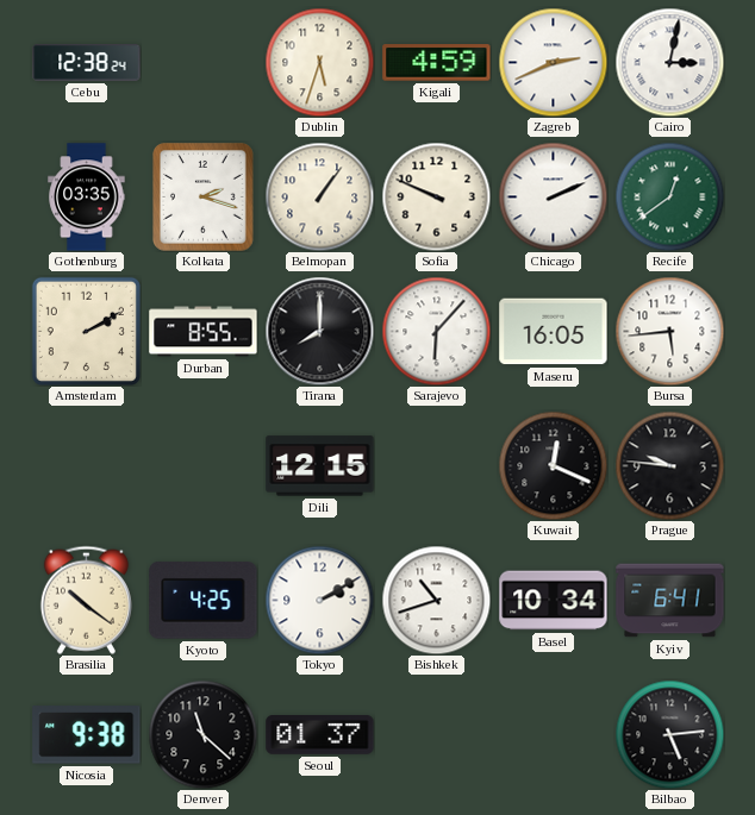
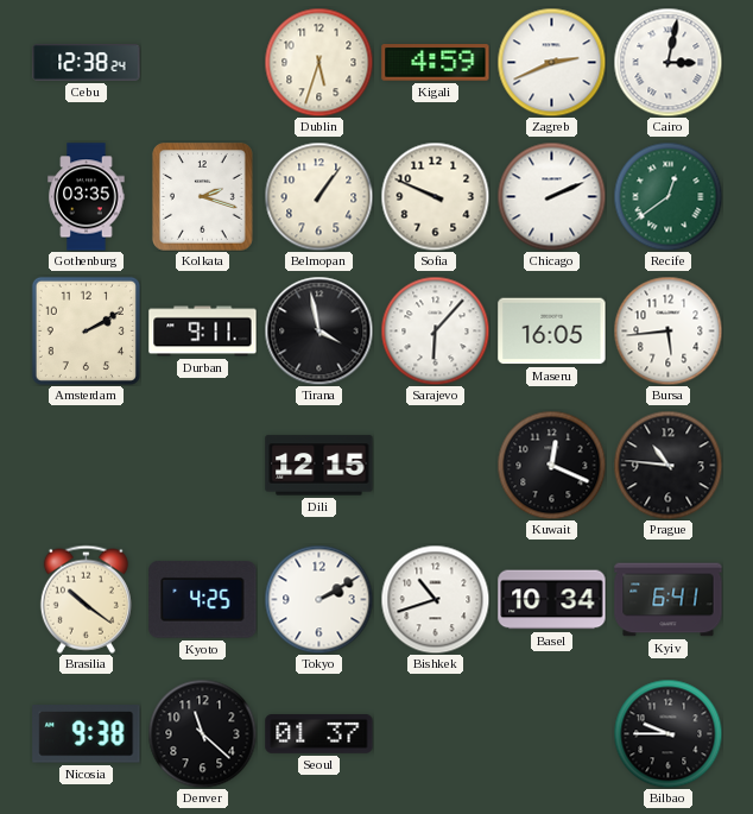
Durban: 8:55 -> 9:11
Tirana: 8:00 -> 3:58
Prague: 9:46 -> 10:46
Bilbao: 5:14 -> 9:45
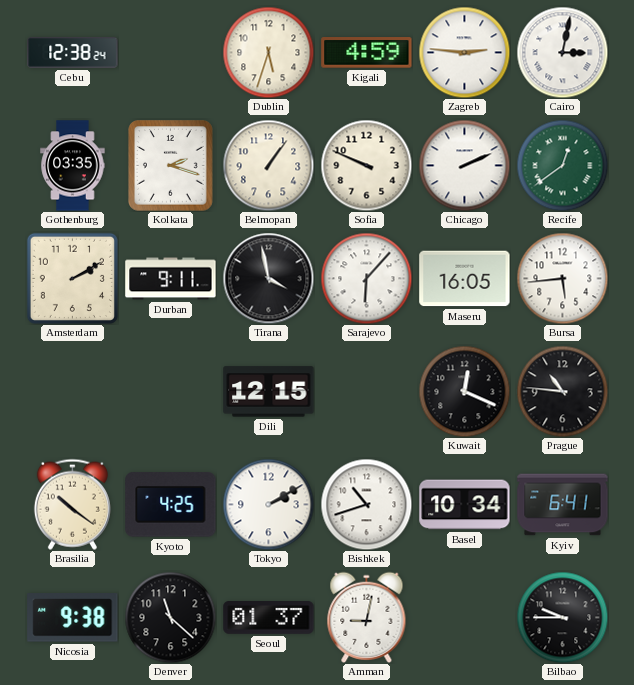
Zagreb: 2:41 -> 2:46
Amman: none -> 9:02
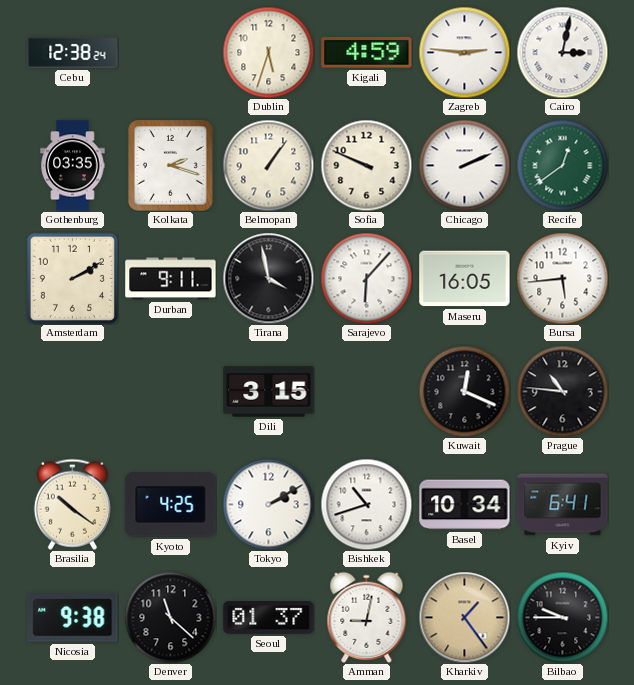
Dili: 12:15 -> 3:15
Kharkiv: none -> 1:24
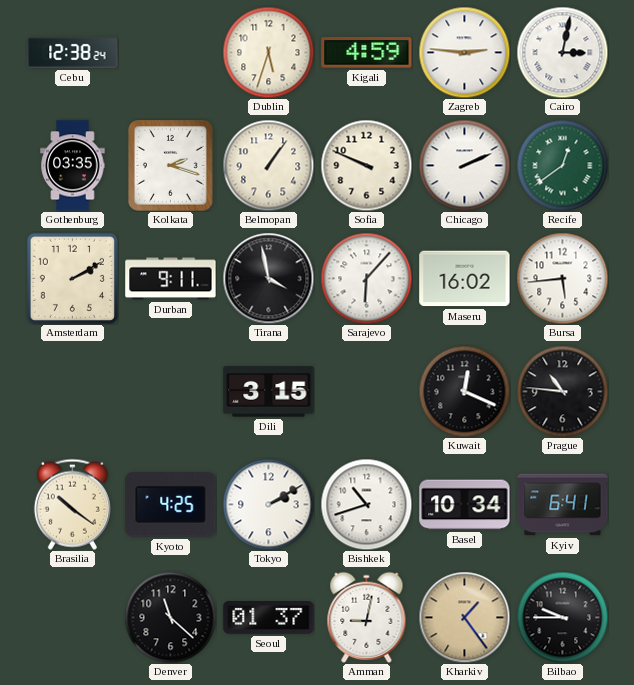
Maseru: 16:05 -> 16:02
Nicosia: 9:38 -> none
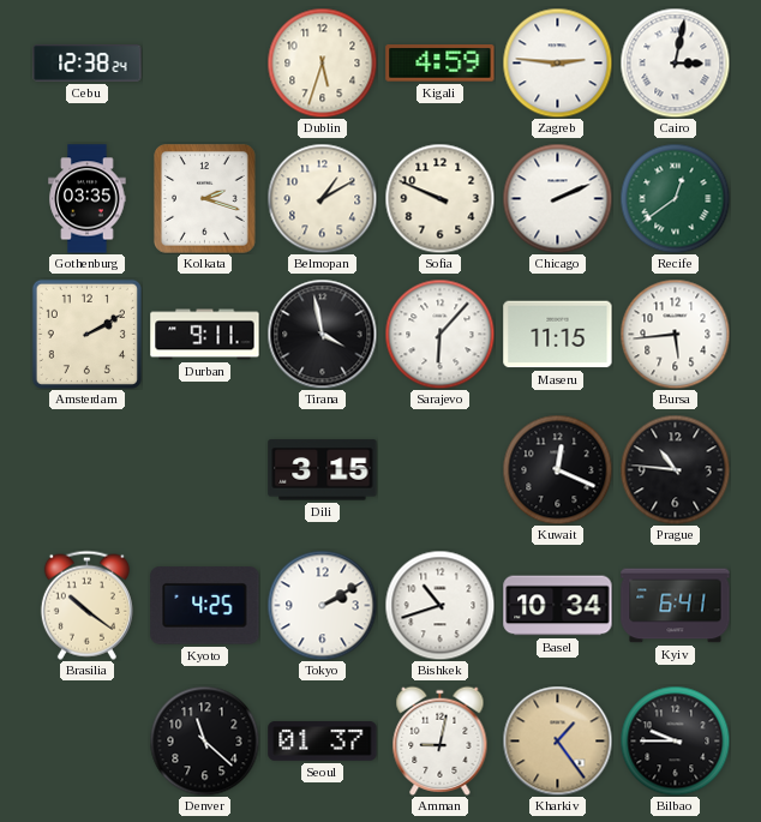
Belmopan: 1:06 -> 1:10
Maseru: 16:02 -> 11:15
